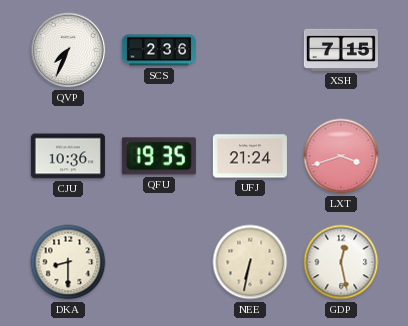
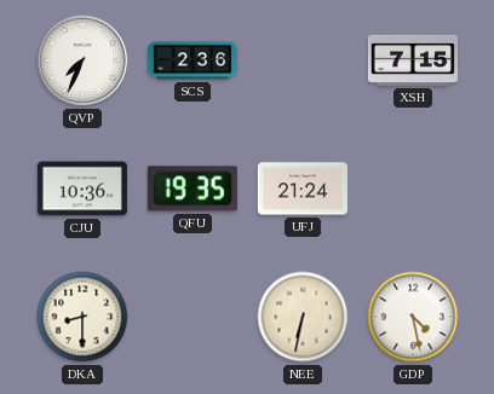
LXT: 3:42 -> none
GDP: 12:28 -> 4:28
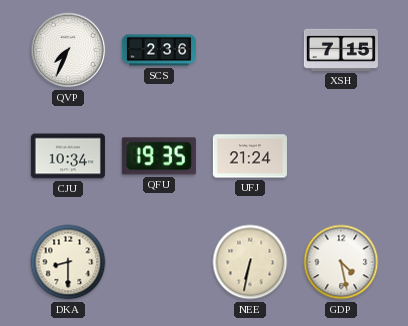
CJU: 10:36 -> 10:34
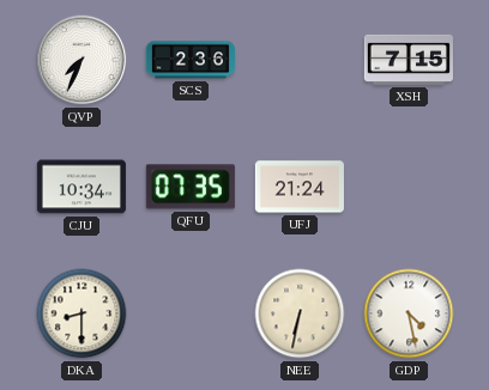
QFU: 19:35 -> 07:35
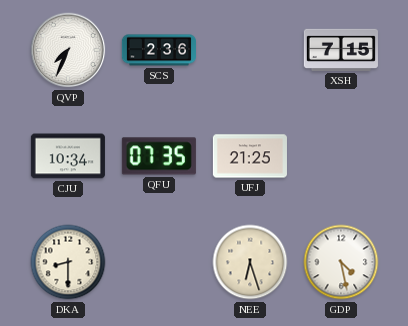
UFJ: 21:24 -> 21:25
NEE: 6:32 -> 6:27
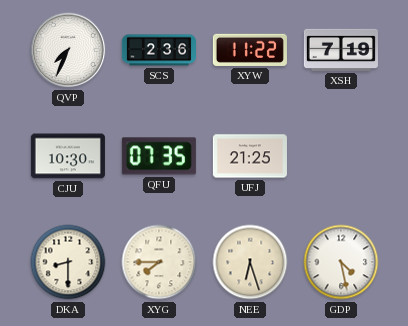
XYW: none -> 11:22
XSH: 7:15 -> 7:19
CJU: 10:34 -> 10:30
XYG: none -> 7:45
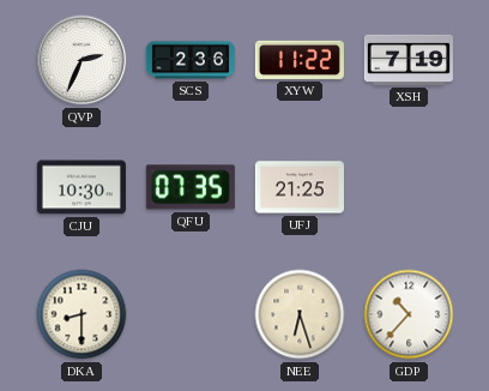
QVP: 7:34 -> 2:34
XYG: 7:45 -> none
GDP: 4:28 -> 10:37
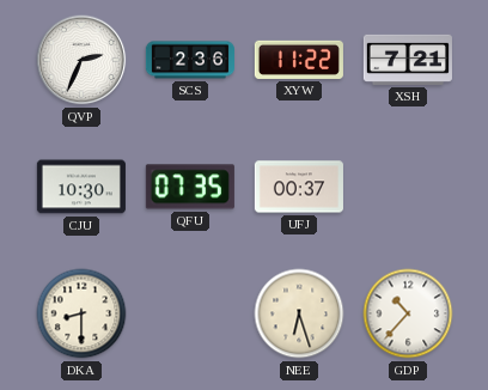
XSH: 7:19 -> 7:21
UFJ: 21:25 -> 00:37
